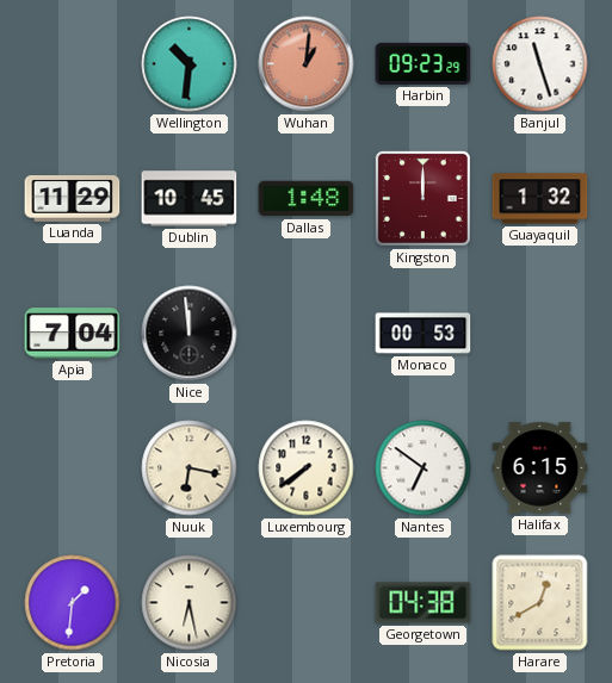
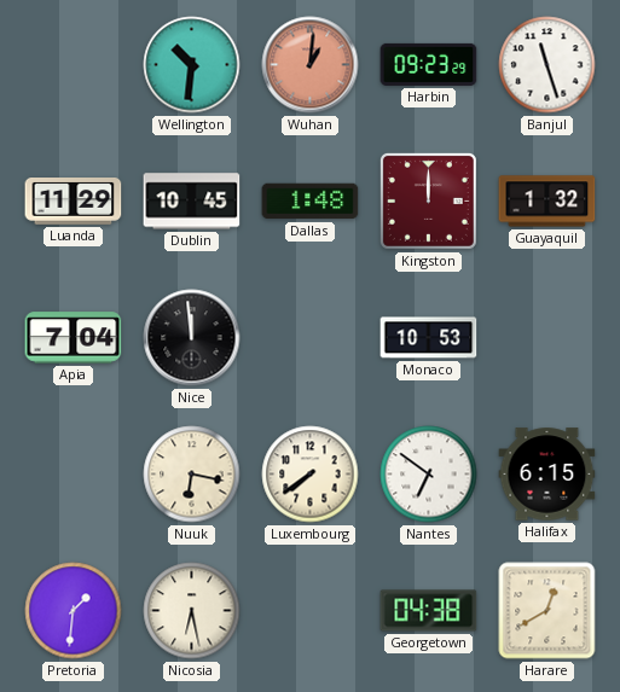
Monaco: 00:53 -> 10:53
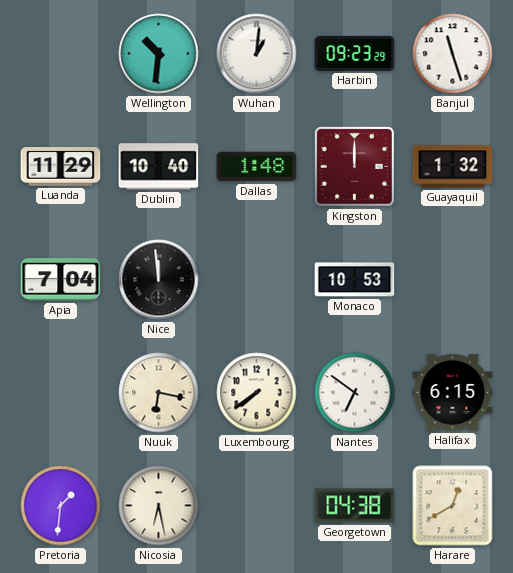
Wuhan dial: salmon -> white
Dublin: 10:45 -> 10:40
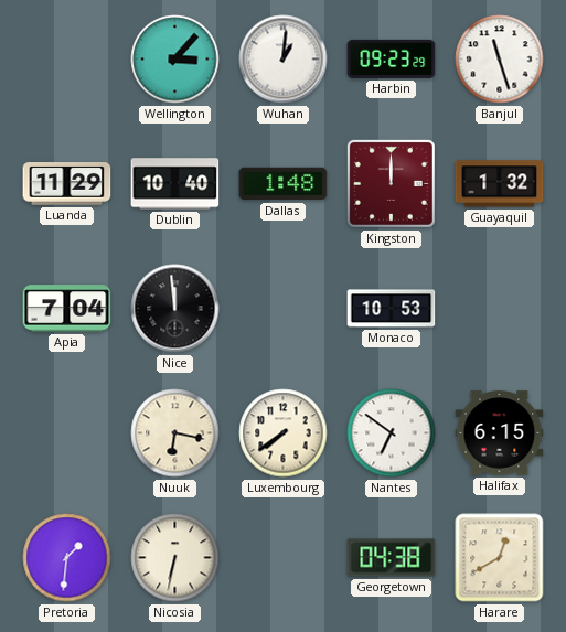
Wellington: 10:31 -> 3:07
Nicosia: 6:28 -> 6:32
